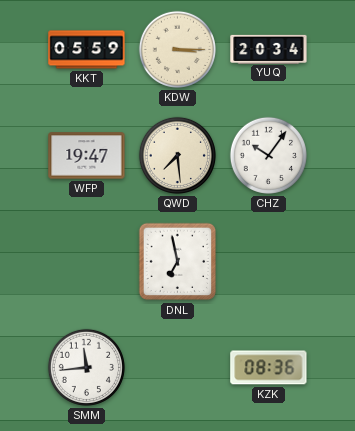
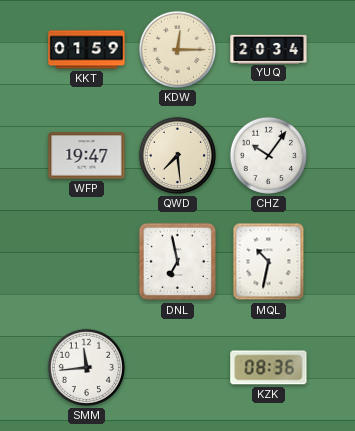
KKT: 05:59 -> 01:59
KDW: 3:15 -> 12:15
MQL: none -> 10:32
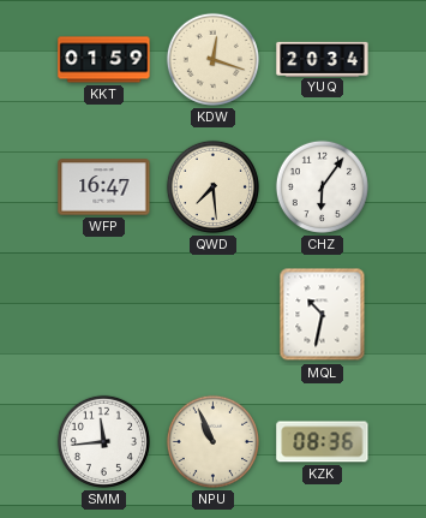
KDW: 12:15 -> 12:18
WFP: 19:47 -> 16:47
CHZ: 10:06 -> 6:06
DNL: 6:58 -> none
NPU: none -> 10:56
